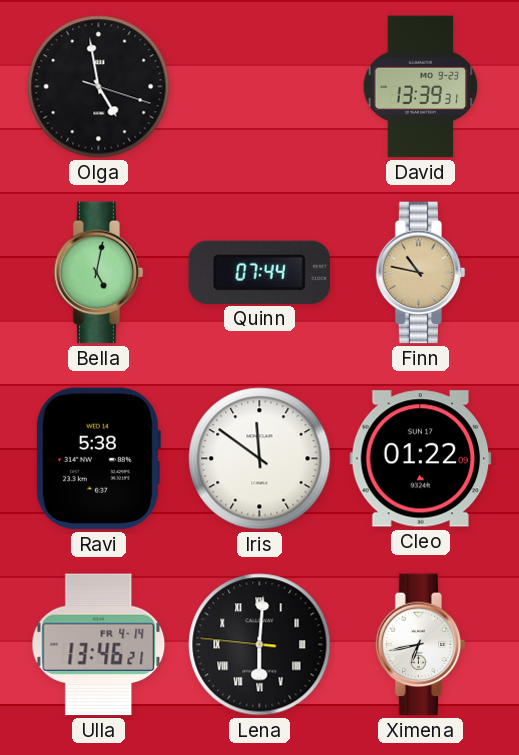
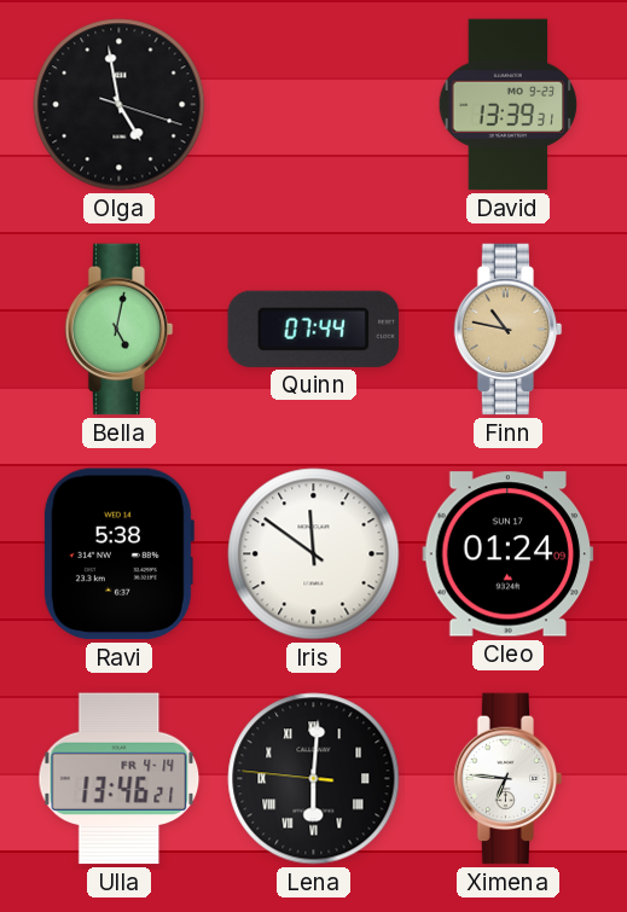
Cleo: 01:22 -> 01:24
Ximena: 6:43 -> 6:46
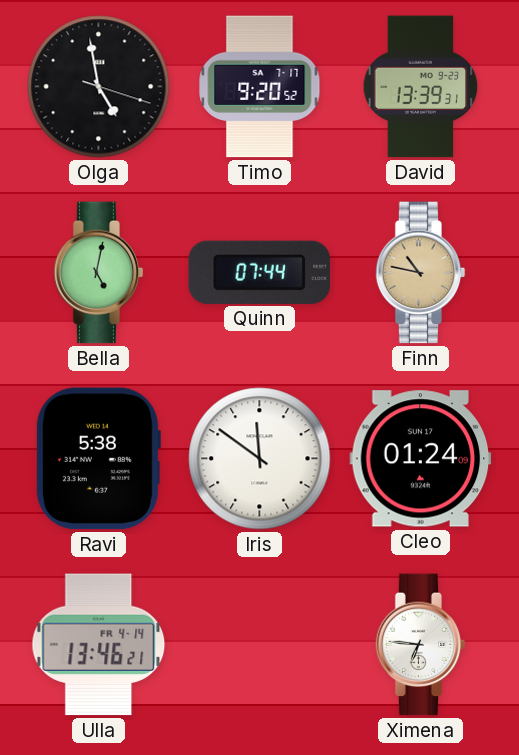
Timo: none -> 9:20
Lena: 6:00 -> none
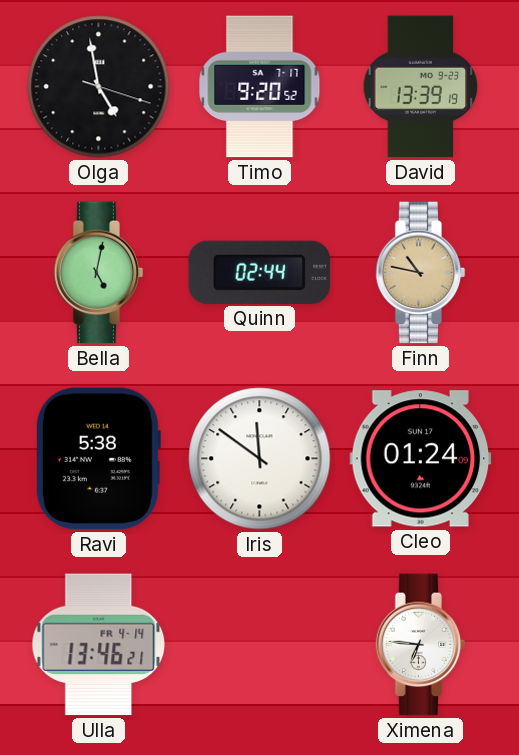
David: 13:39:31 -> 13:39:19
Quinn: 07:44 -> 02:44
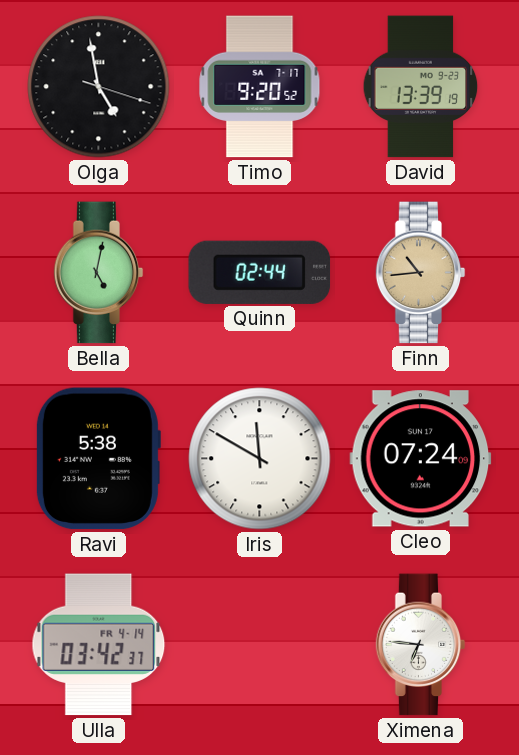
Finn: 10:47 -> 10:44
Iris: 11:51 -> 11:50
Cleo: 01:24 -> 07:24
Ulla: 13:46 -> 03:42
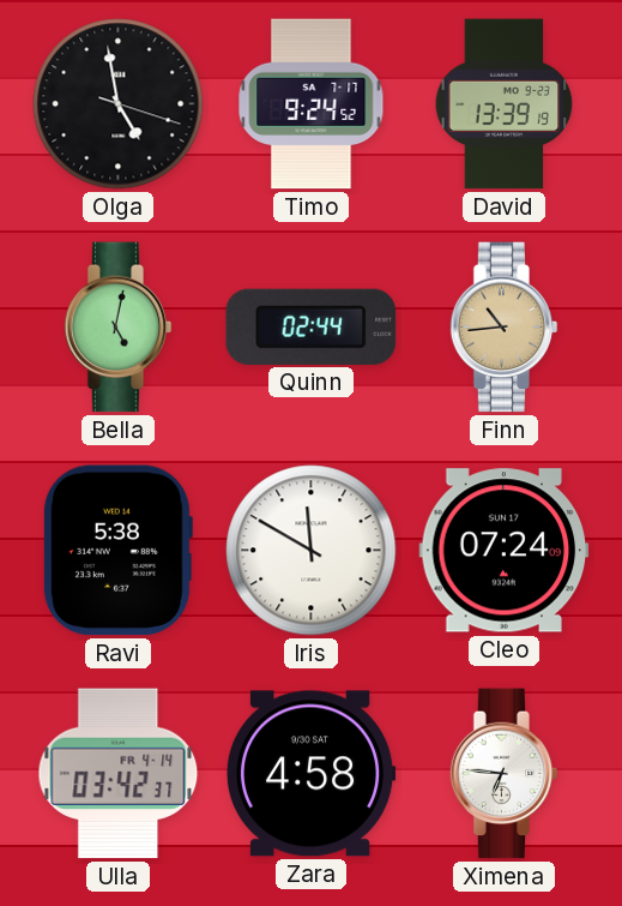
Timo: 9:20 -> 9:24
Zara: none -> 4:58
